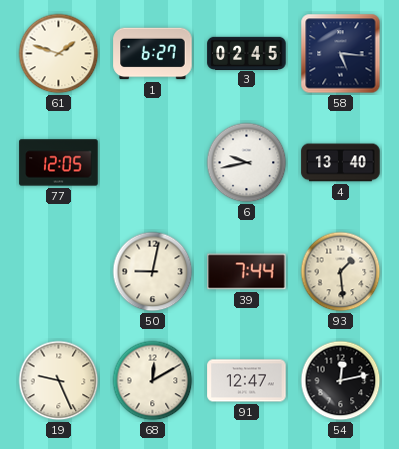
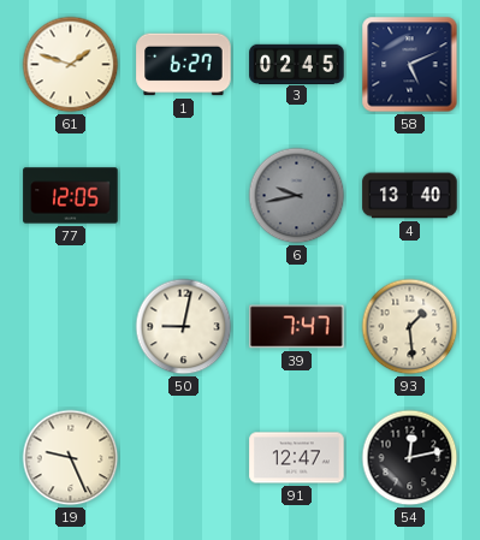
58: 5:16 -> 5:11
6 dial: white -> grey
39: 7:44 -> 7:47
68: 12:10 -> none
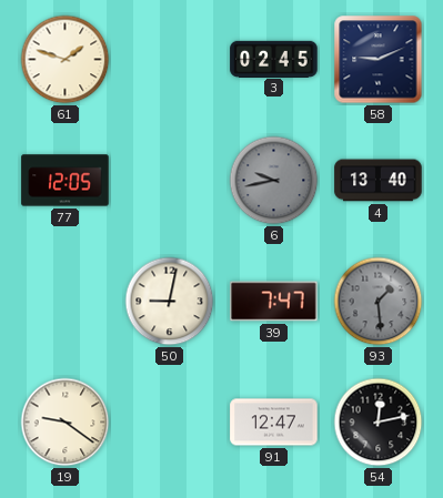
1: 6:27 -> none
58: 5:11 -> 9:11
93 dial: cream -> grey
19: 9:26 -> 9:21
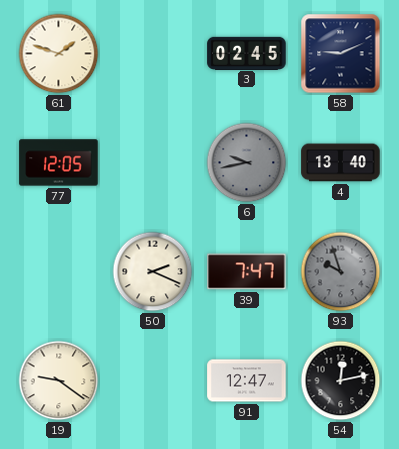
50: 9:02 -> 2:19
93: 1:29 -> 9:57
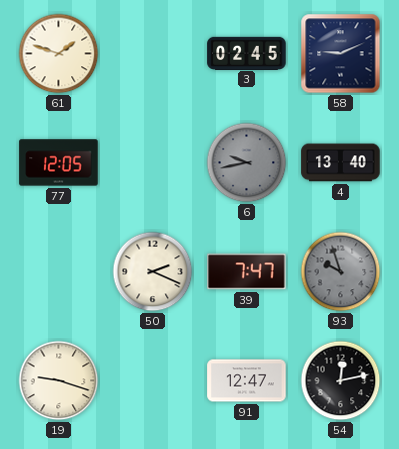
19: 9:21 -> 9:18
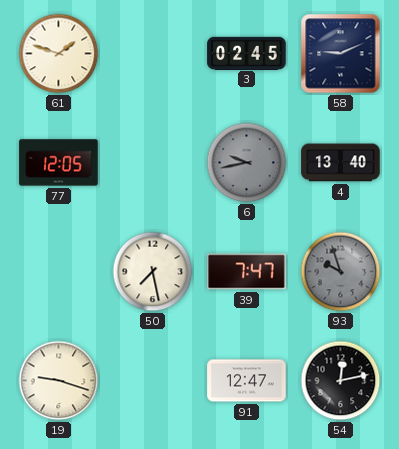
50: 2:19 -> 7:28
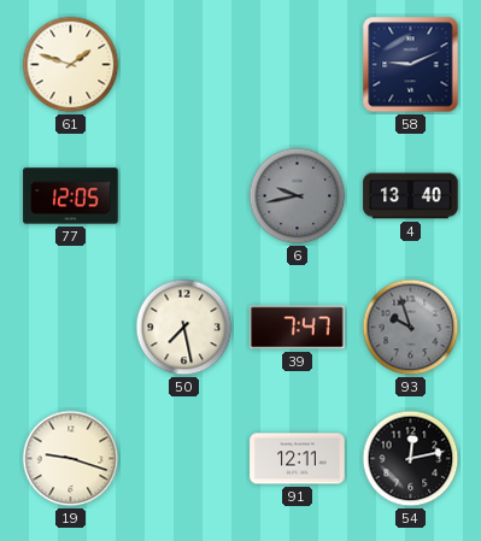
3: 02:45 -> none
91: 12:47 -> 12:11
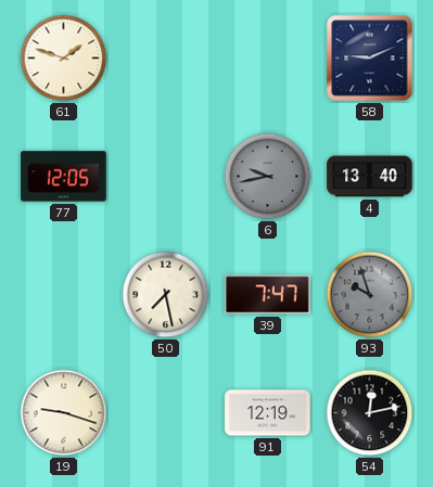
91: 12:11 -> 12:19
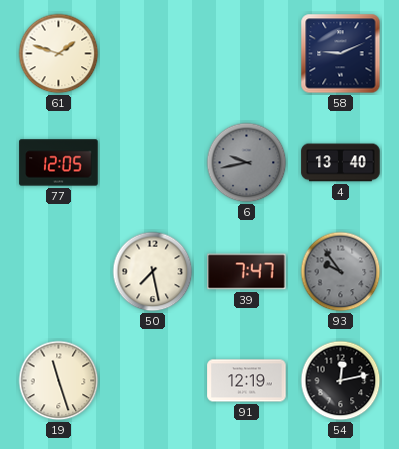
93: 9:57 -> 9:54
19: 9:18 -> 11:27
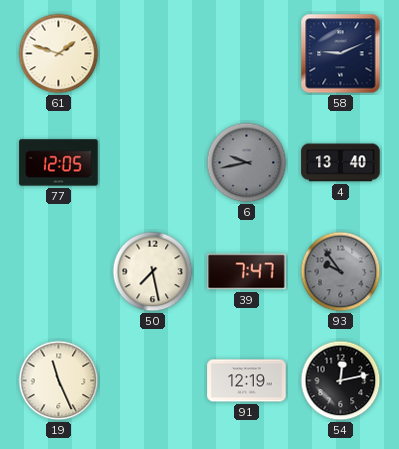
19: 11:27 -> 11:26
